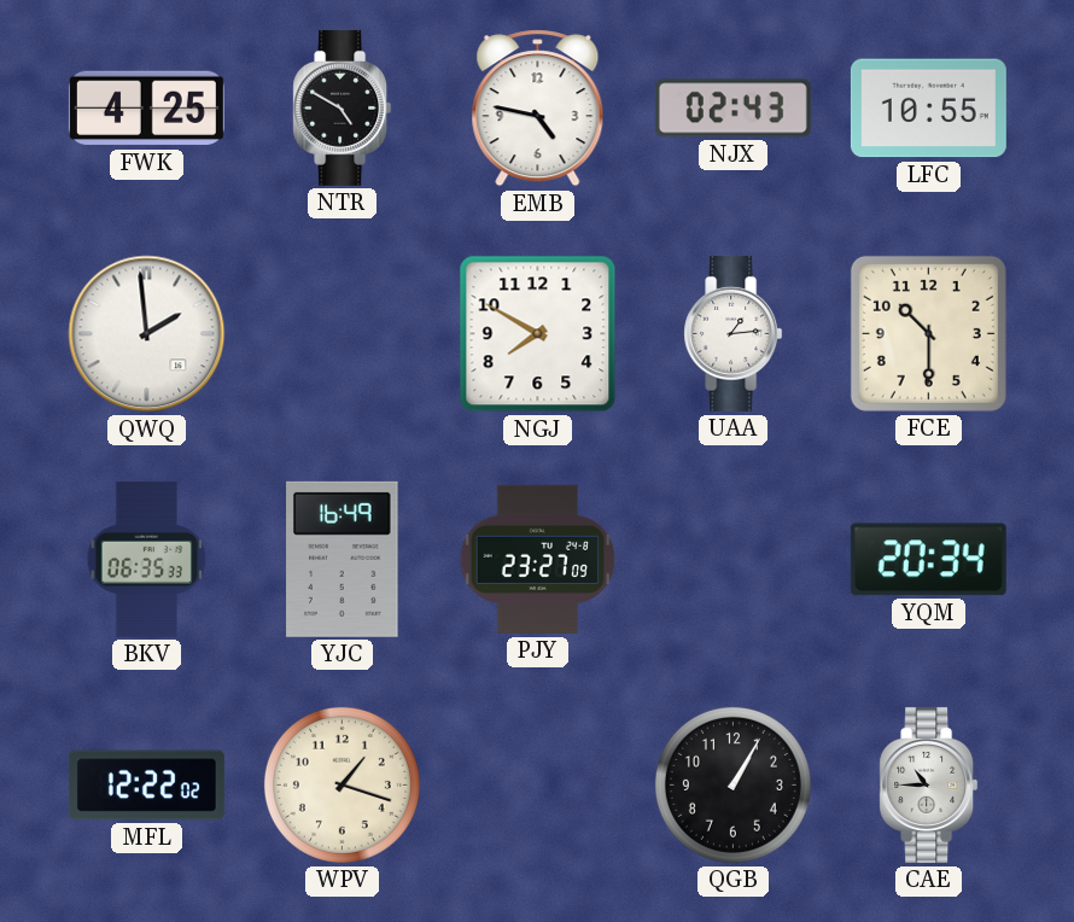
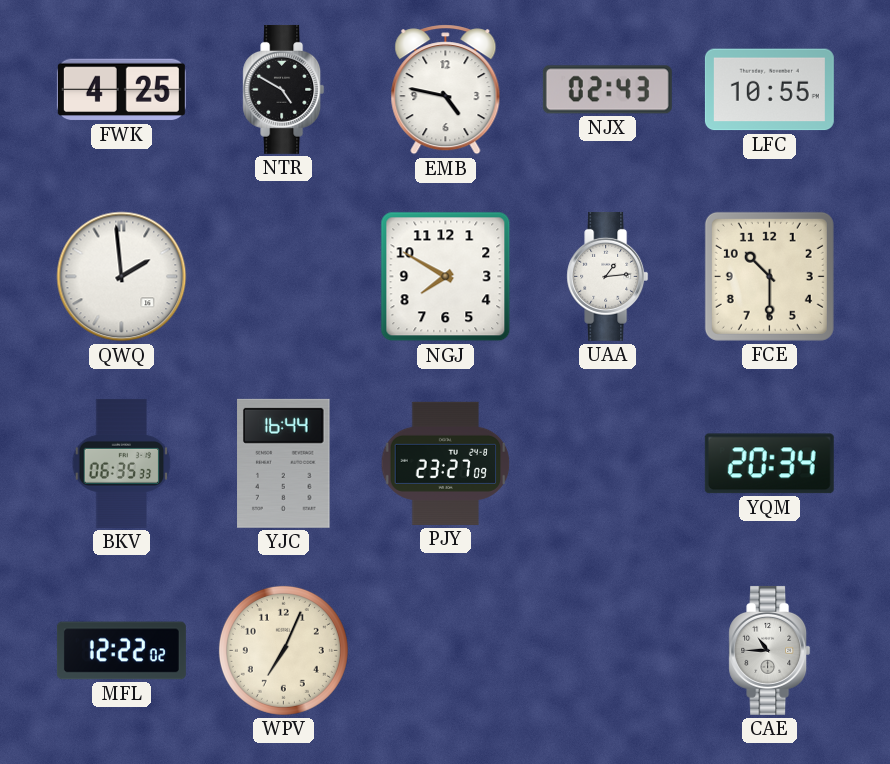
YJC: 16:49 -> 16:44
WPV: 1:18 -> 7:04
QGB: 1:05 -> none
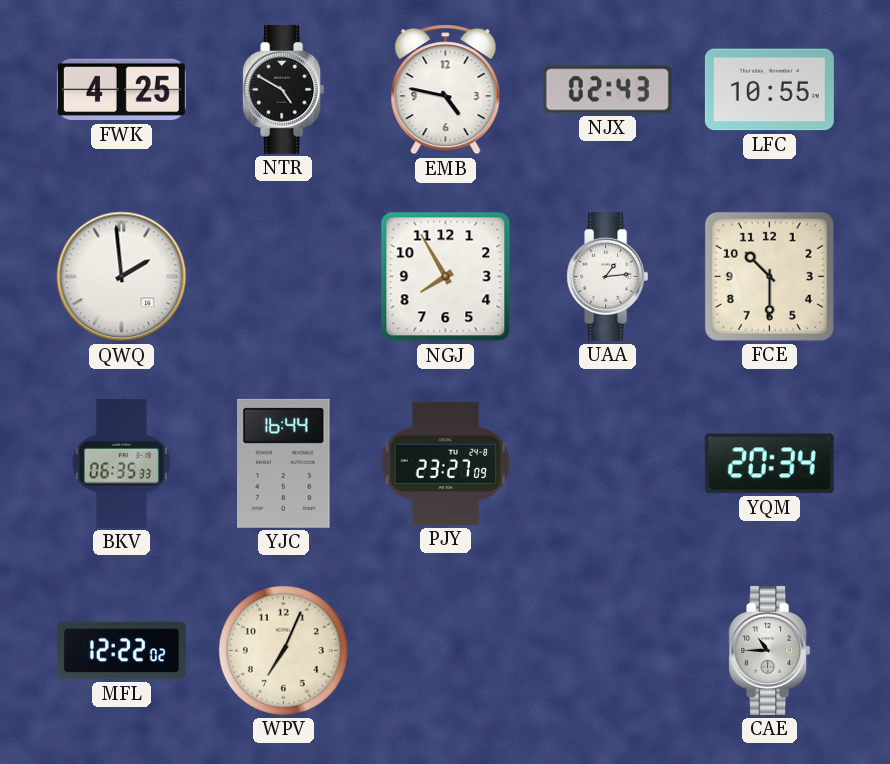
NGJ: 7:50 -> 7:55
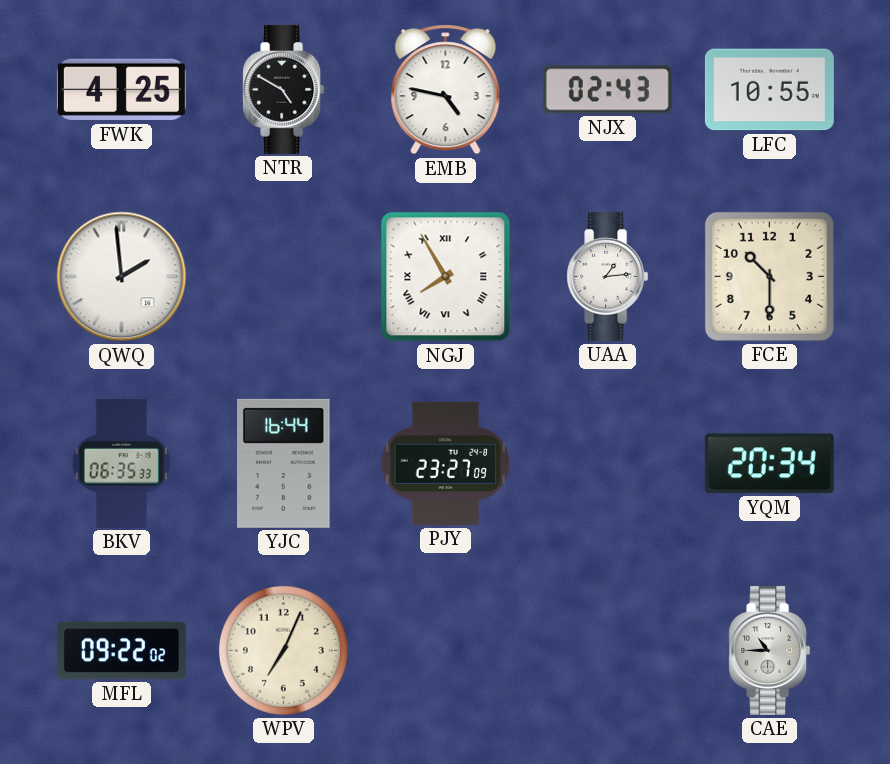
NGJ numerals: Arabic -> Roman
MFL: 12:22 -> 09:22
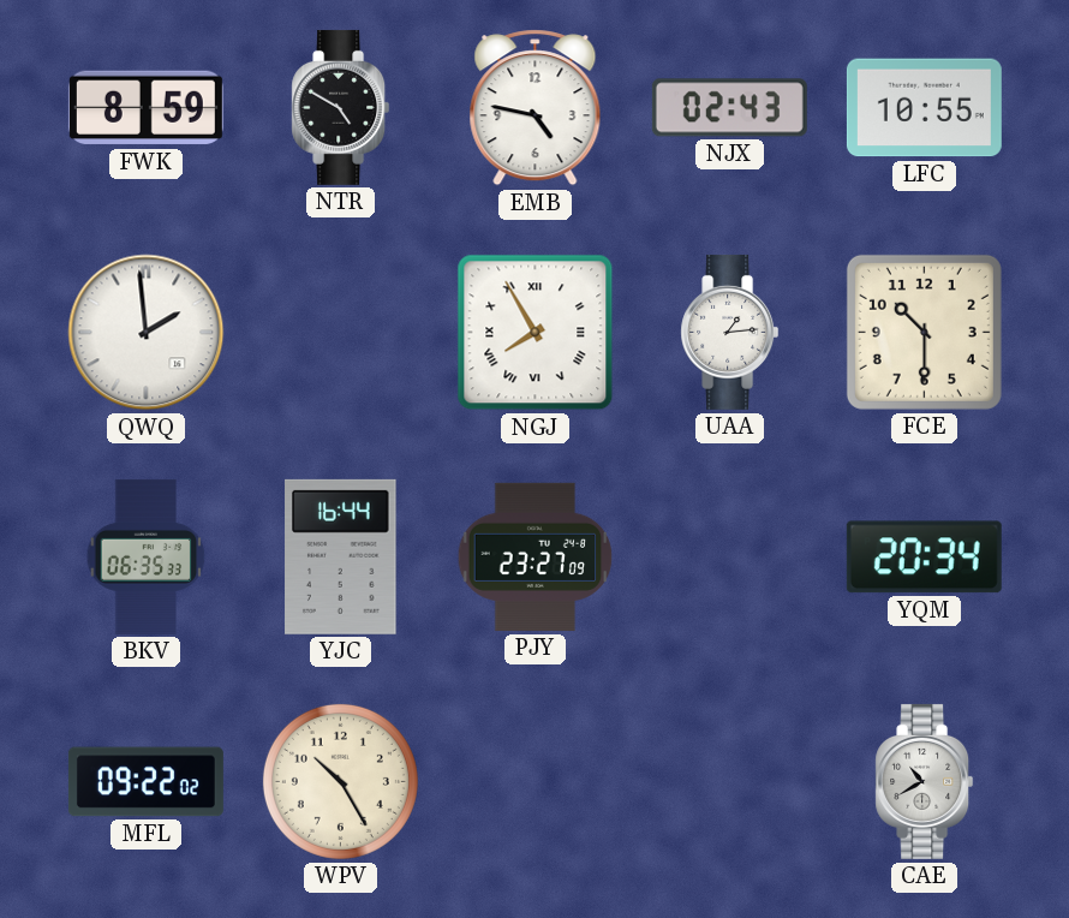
FWK: 4:25 -> 8:59
WPV: 7:04 -> 10:25
CAE: 10:45 -> 10:40
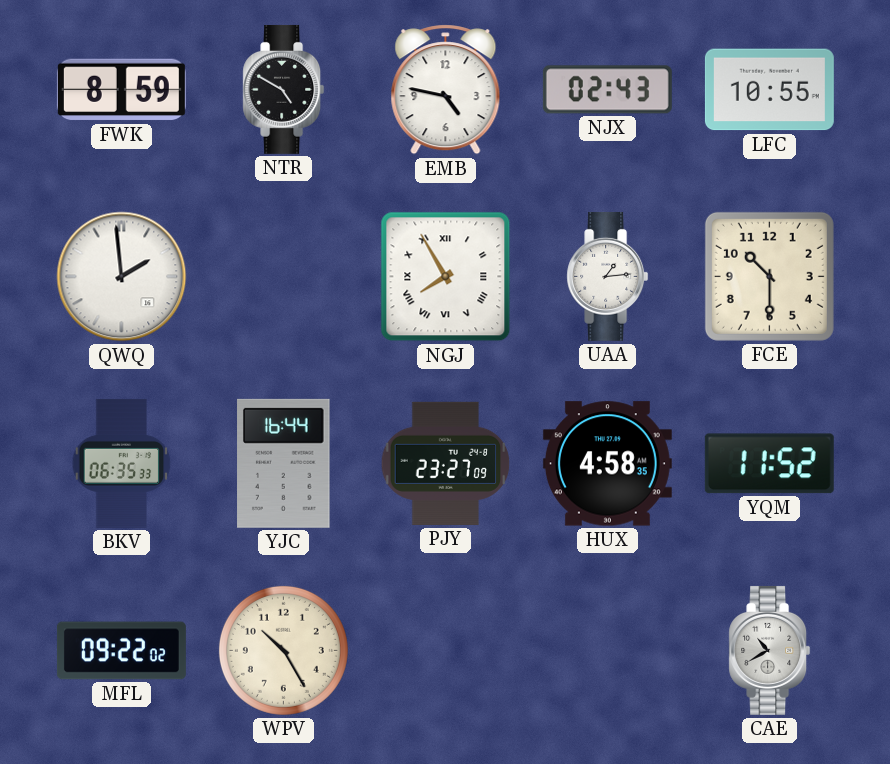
HUX: none -> 4:58
YQM: 20:34 -> 11:52
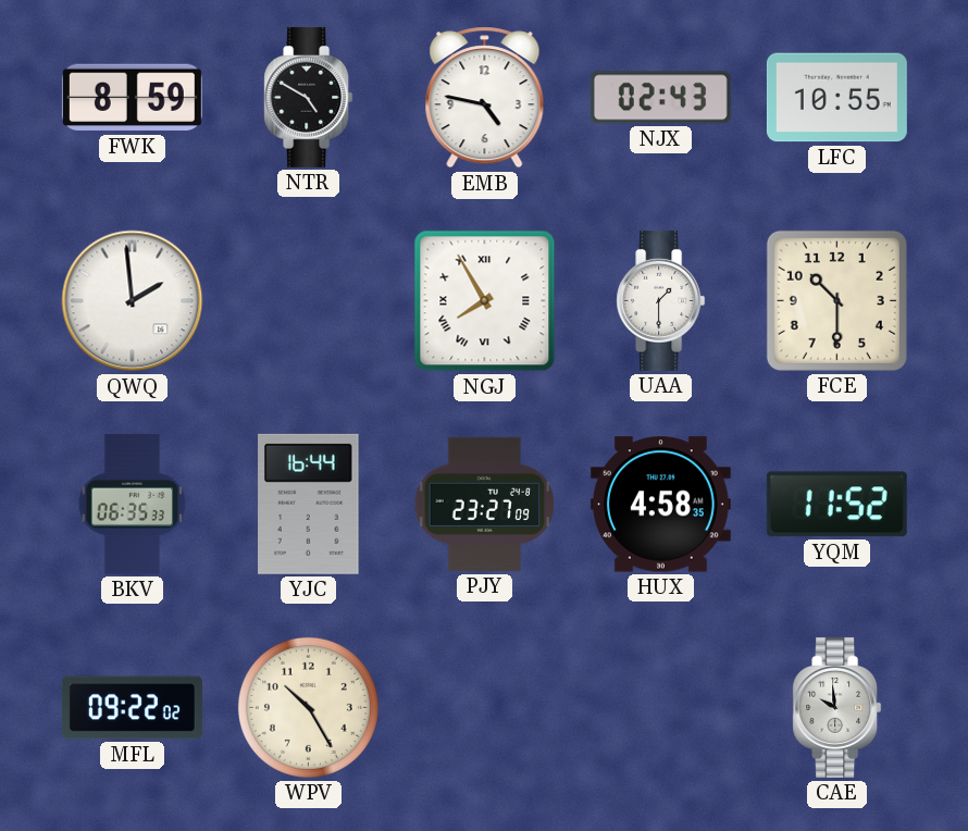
UAA: 1:14 -> 1:30
CAE: 10:40 -> 9:59
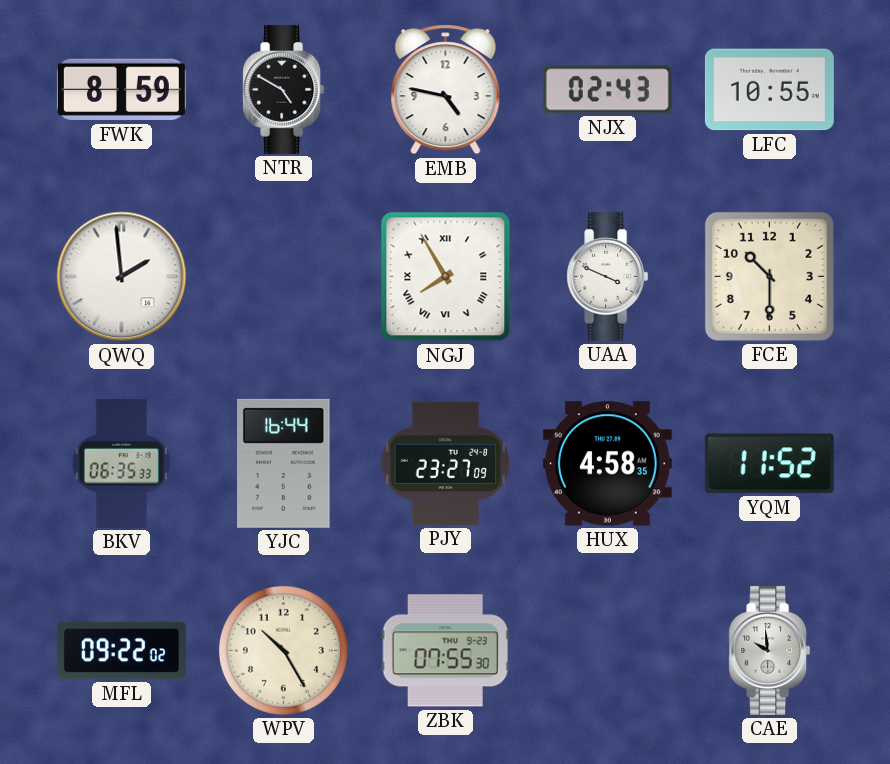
UAA: 1:30 -> 3:49
ZBK: none -> 07:55
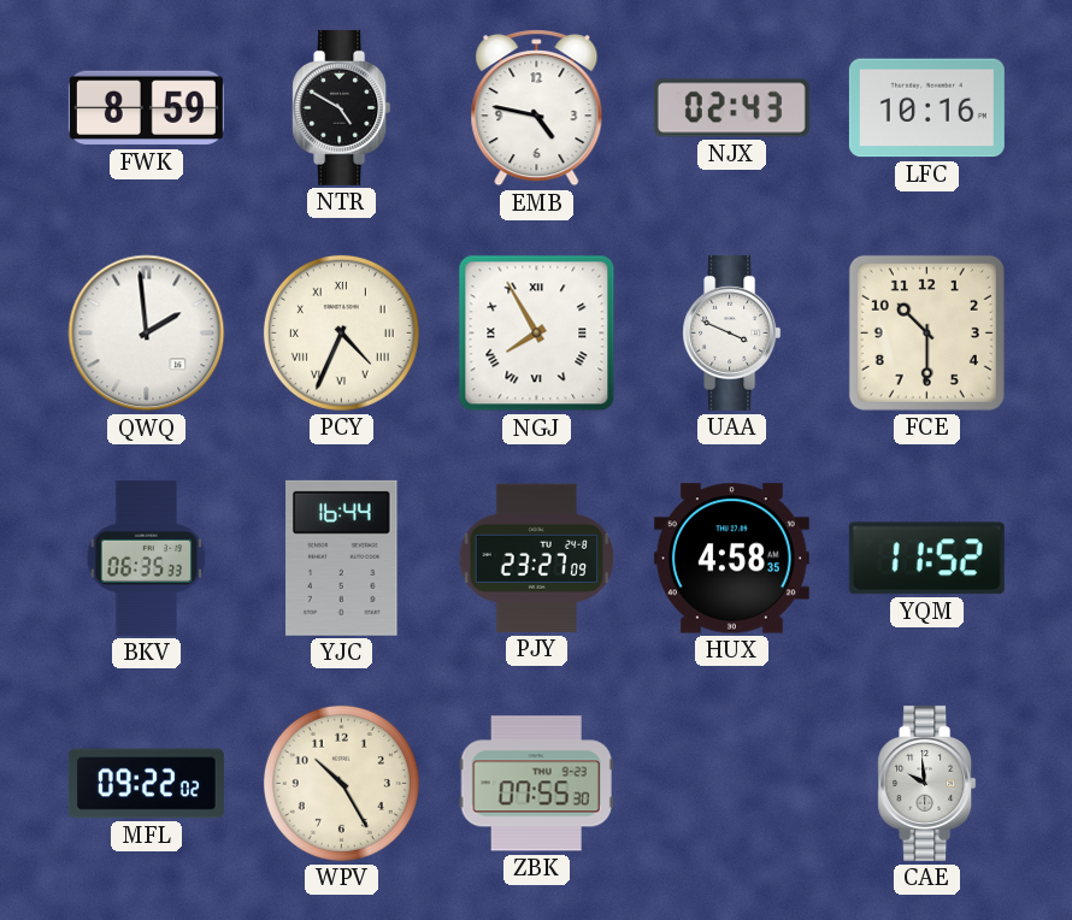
LFC: 10:55 -> 10:16
PCY: none -> 4:34
